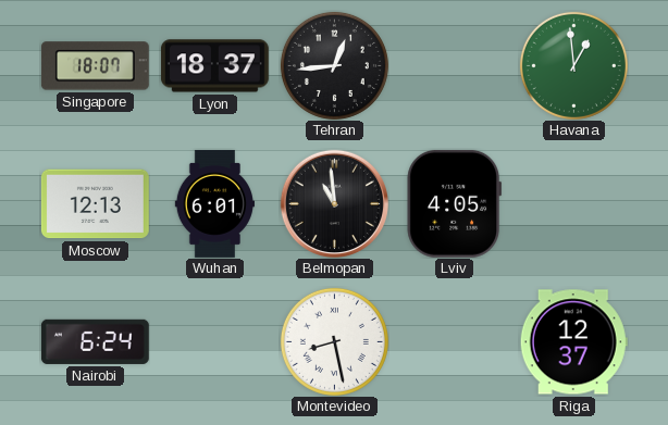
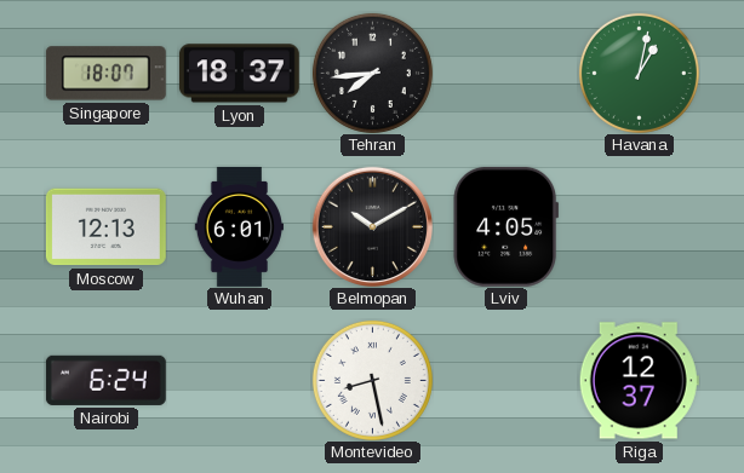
Tehran: 12:44 -> 7:44
Havana: 12:59 -> 1:02
Belmopan: 10:59 -> 10:10
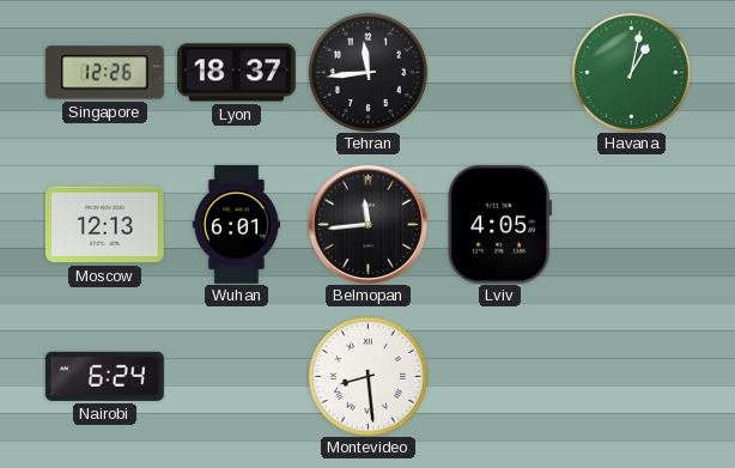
Singapore: 18:07 -> 12:26
Tehran: 7:44 -> 11:44
Belmopan: 10:10 -> 11:44
Montevideo: 8:28 -> 8:29
Riga: 12:37 -> none
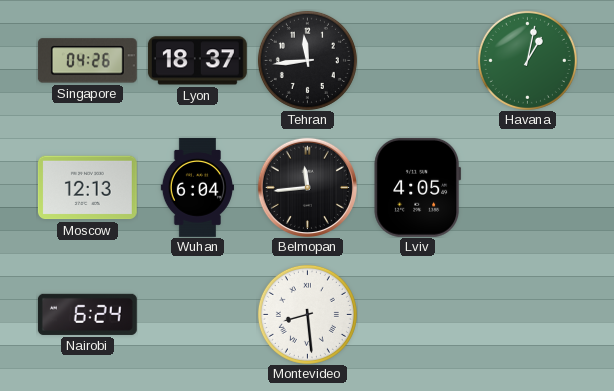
Singapore: 12:26 -> 04:26
Wuhan: 6:01 -> 6:04
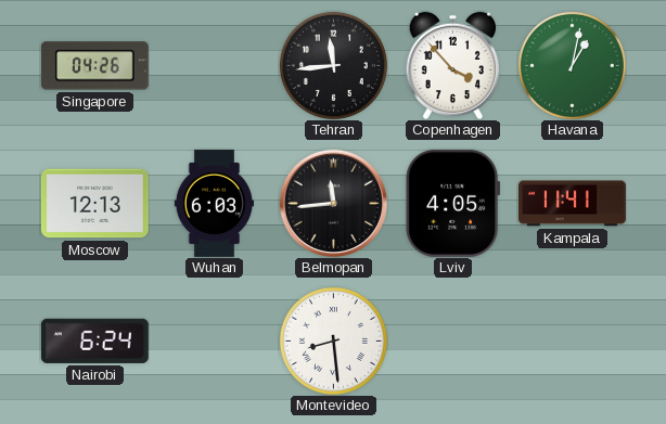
Lyon: 18:37 -> none
Copenhagen: none -> 3:53
Wuhan: 6:04 -> 6:03
Kampala: none -> 11:41
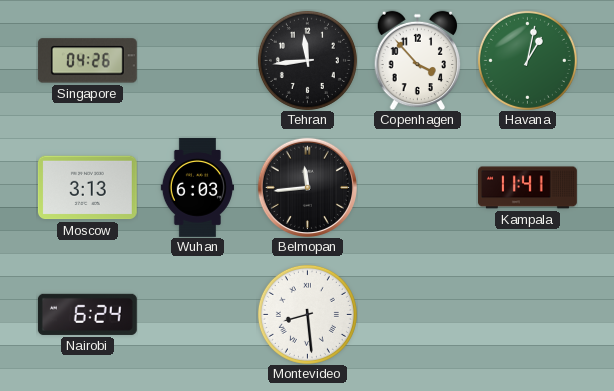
Moscow: 12:13 -> 3:13
Lviv: 4:05 -> none
